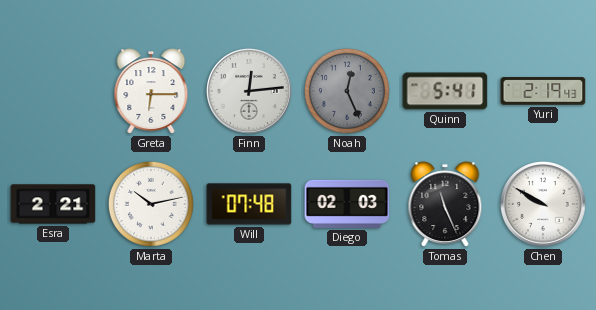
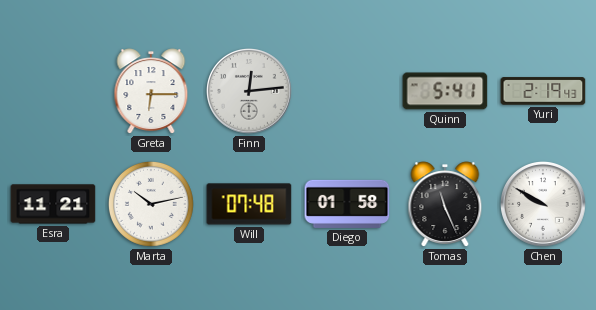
Noah: 12:26 -> none
Esra: 2:21 -> 11:21
Diego: 02:03 -> 01:58
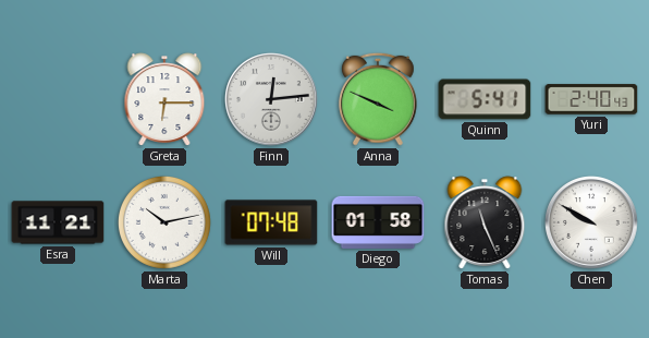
Anna: none -> 3:49
Yuri: 2:19 -> 2:40
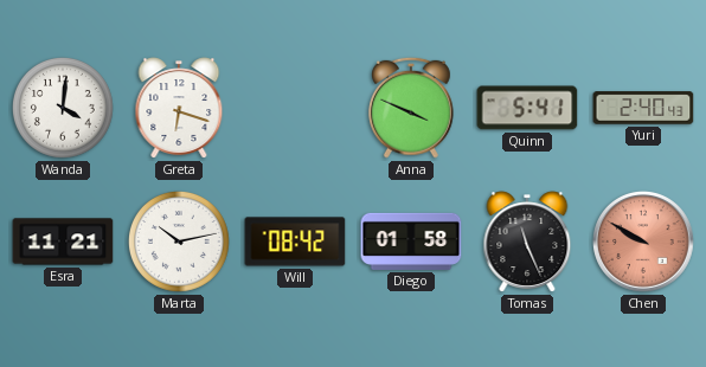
Wanda: none -> 4:01
Greta: 6:15 -> 6:18
Finn: 12:14 -> none
Will: 07:48 -> 08:42
Chen dial: white -> salmon
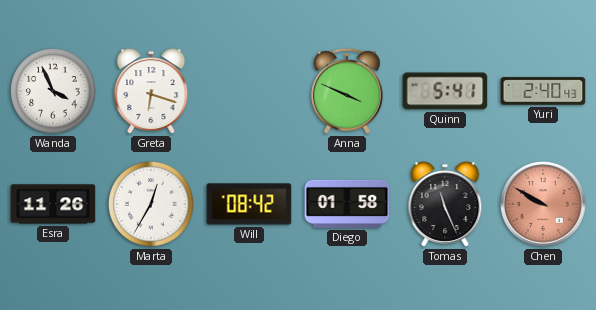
Wanda: 4:01 -> 3:56
Esra: 11:21 -> 11:26
Marta: 10:13 -> 12:35
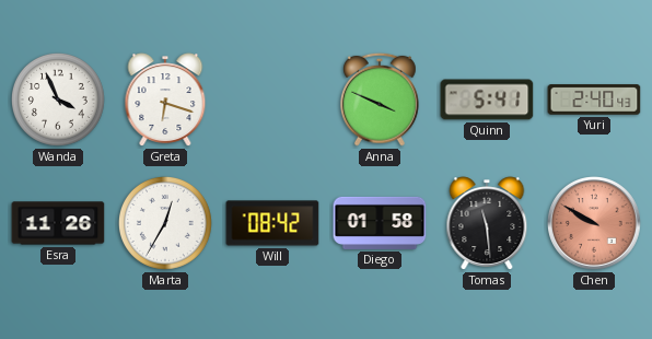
Tomas: 11:26 -> 11:29
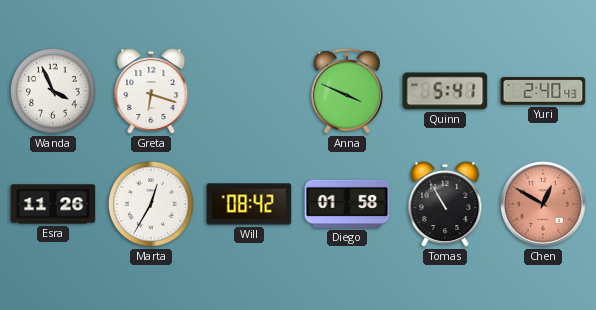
Tomas: 11:29 -> 10:55
Chen: 9:50 -> 12:50
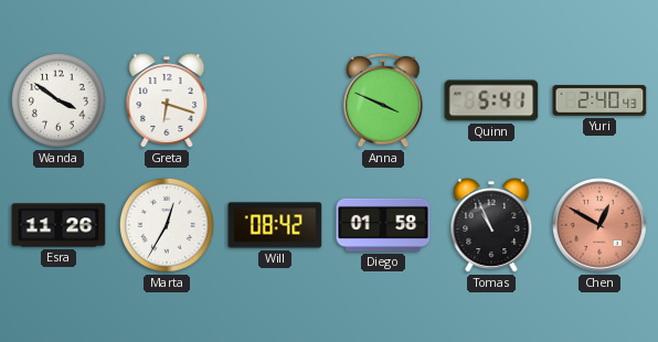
Wanda: 3:56 -> 3:51
Tomas: 10:55 -> 10:56
